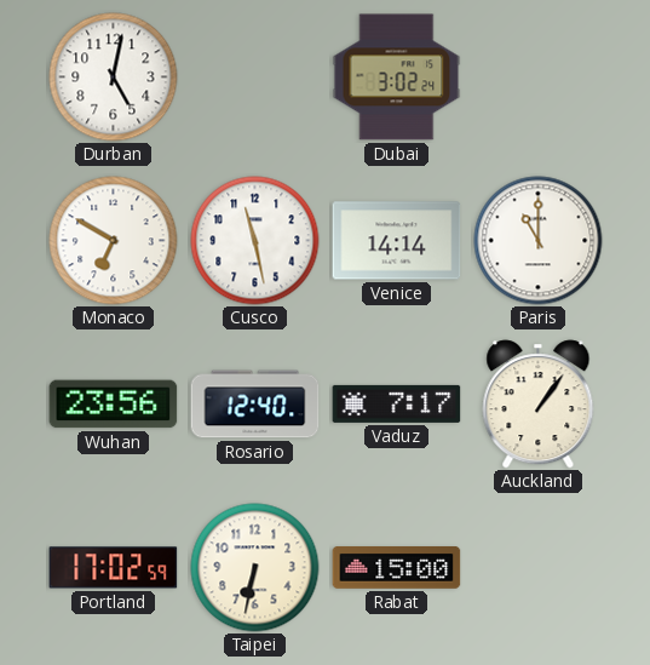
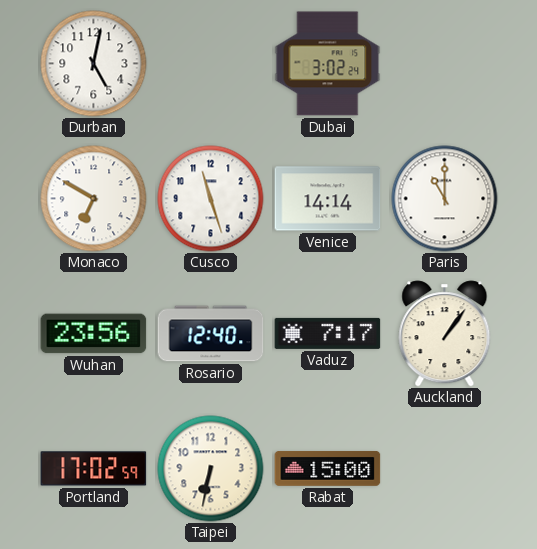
Cusco: 11:28 -> 11:27
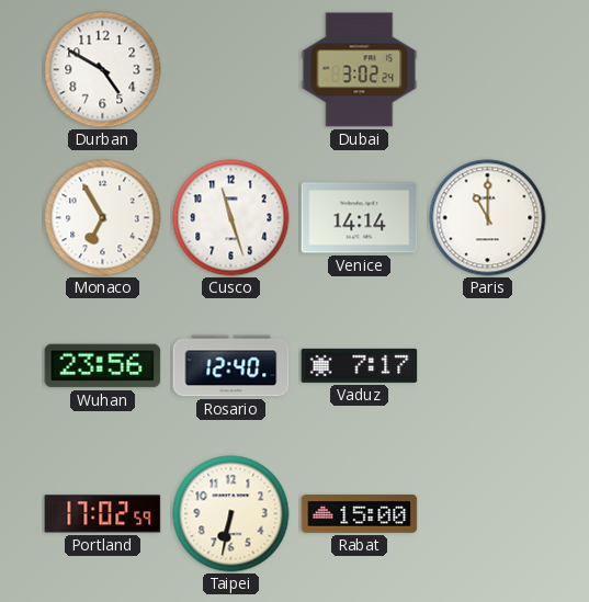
Durban: 5:02 -> 4:50
Monaco: 6:50 -> 6:55
Auckland: 1:06 -> none
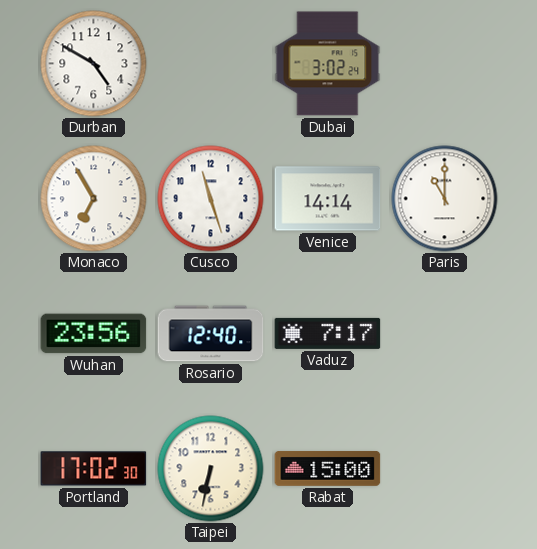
Portland: 17:02:59 -> 17:02:30
